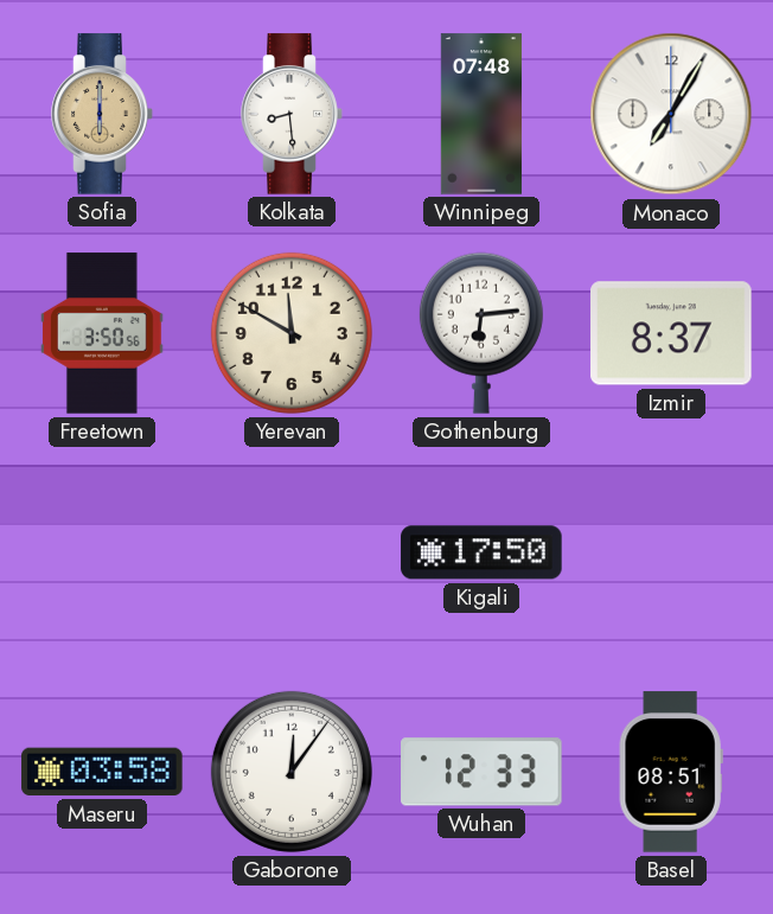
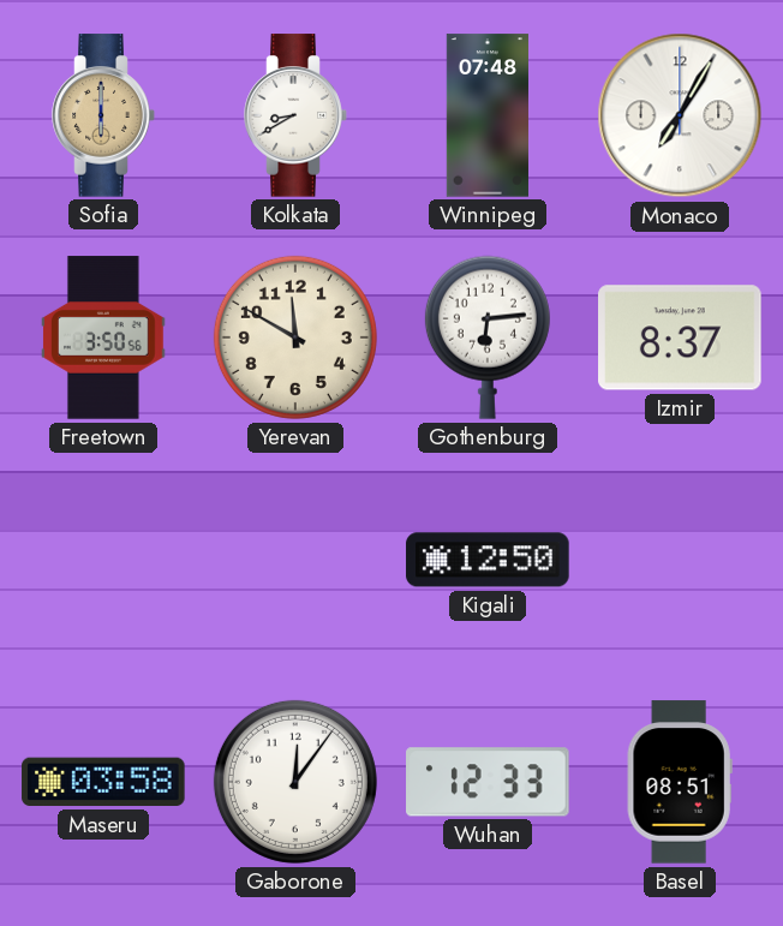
Kolkata: 8:29 -> 8:40
Kigali: 17:50 -> 12:50
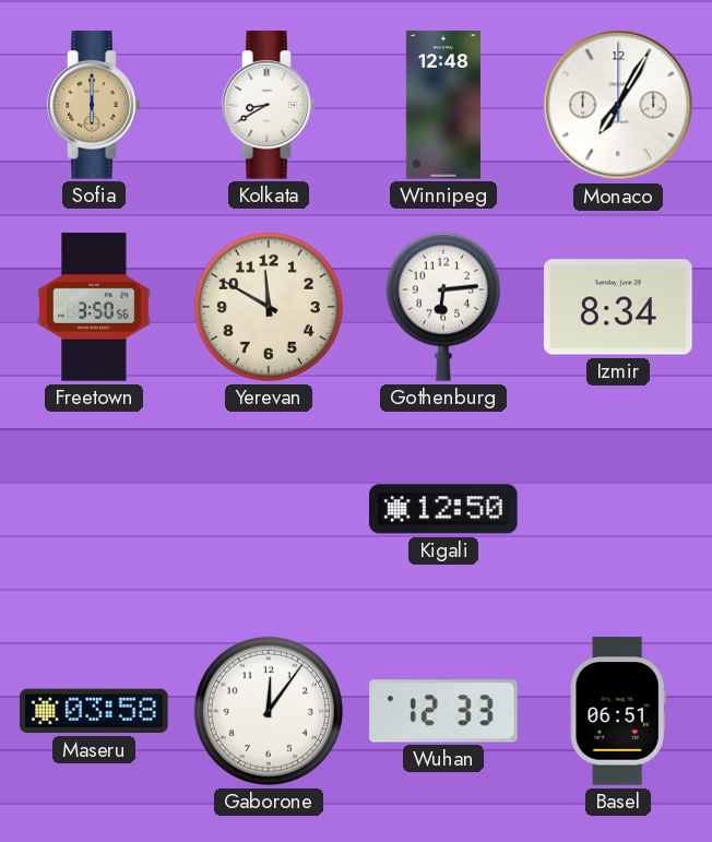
Winnipeg: 07:48 -> 12:48
Izmir: 8:37 -> 8:34
Basel: 08:51 -> 06:51
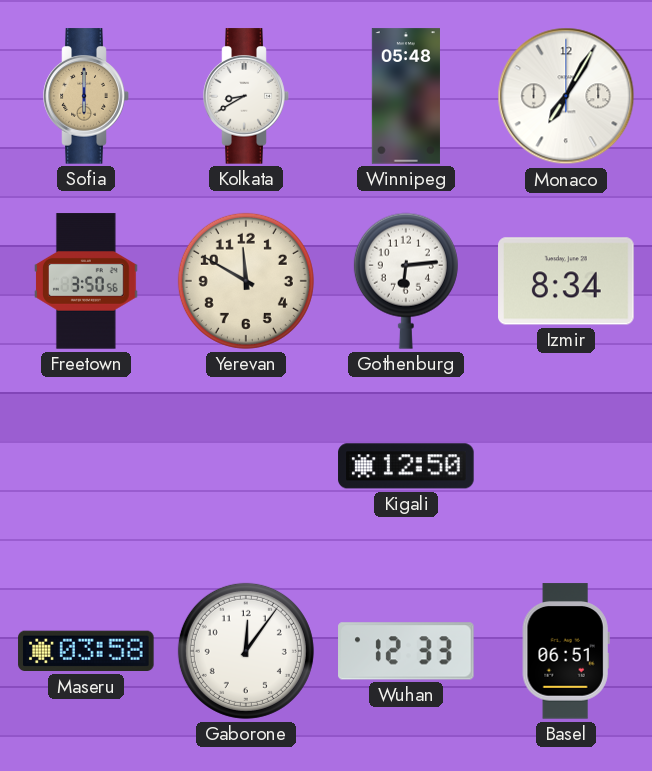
Winnipeg: 12:48 -> 05:48
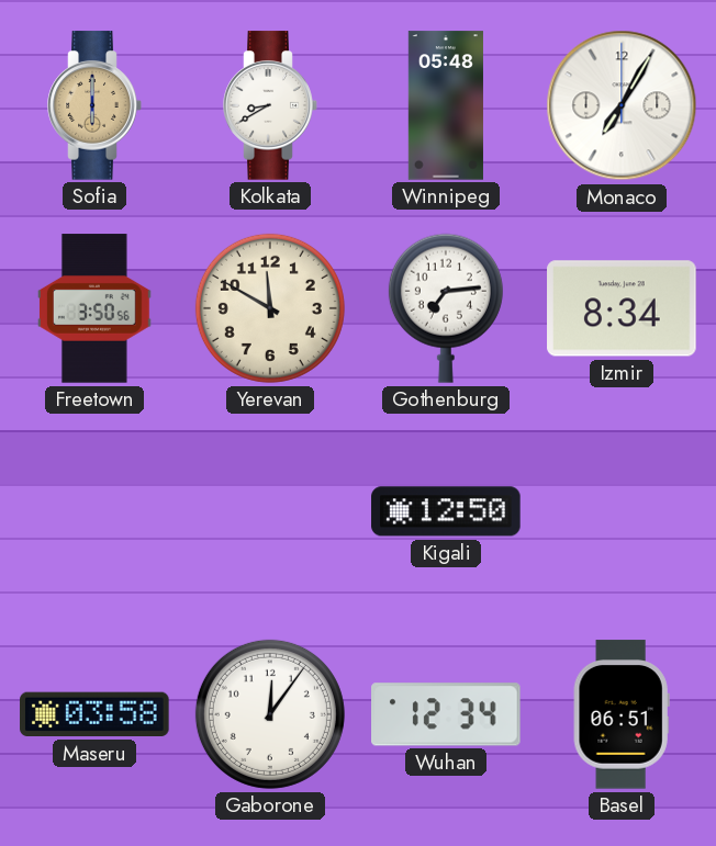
Gothenburg: 6:14 -> 7:14
Wuhan: 12:33 -> 12:34
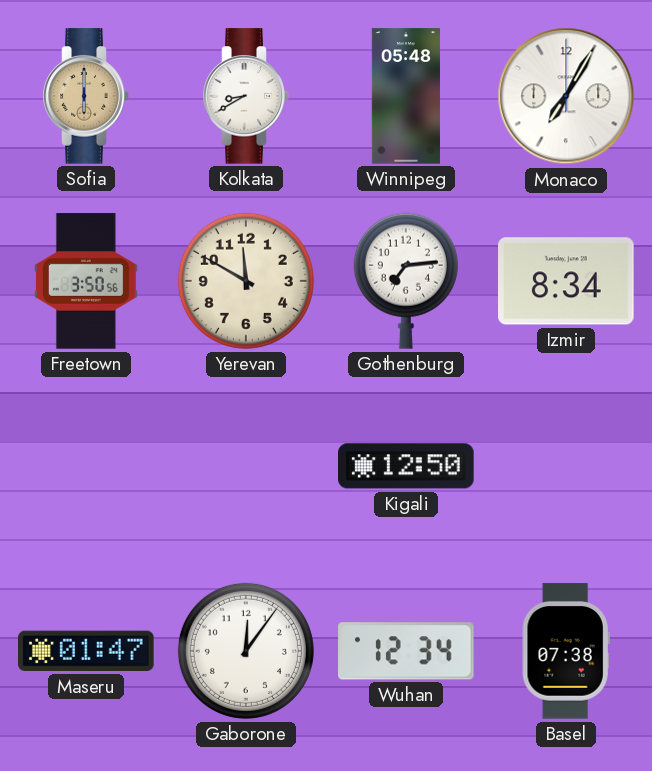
Maseru: 03:58 -> 01:47
Basel: 06:51 -> 07:38
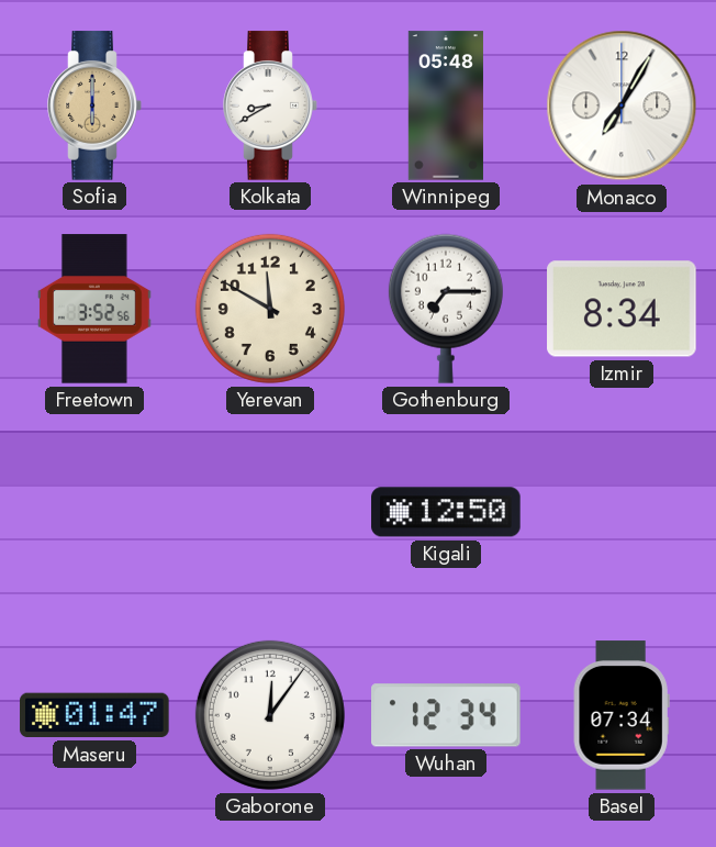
Freetown: 3:50 -> 3:52
Gothenburg: 7:14 -> 7:15
Basel: 07:38 -> 07:34
